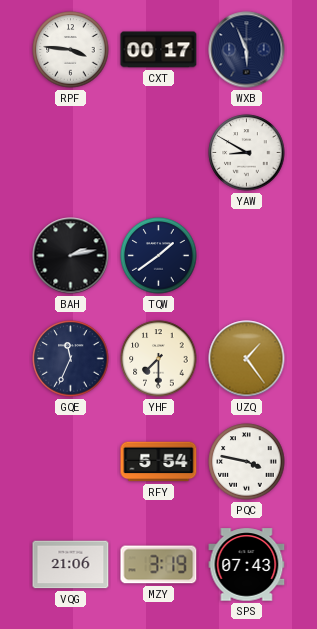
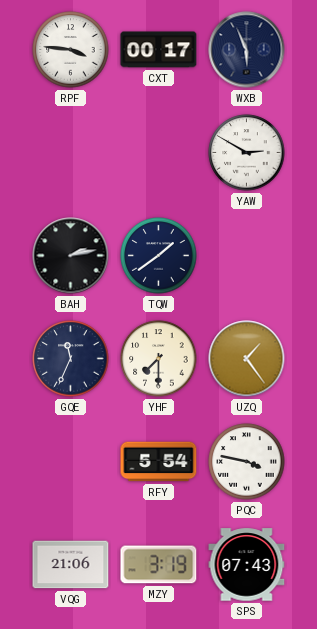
YAW: 8:50 -> 2:50
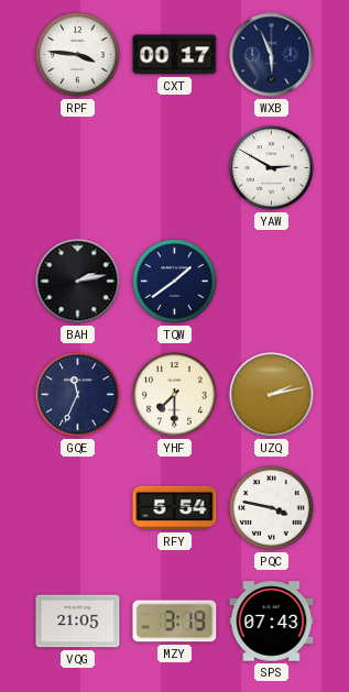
UZQ: 1:24 -> 2:13
VQG: 21:06 -> 21:05
